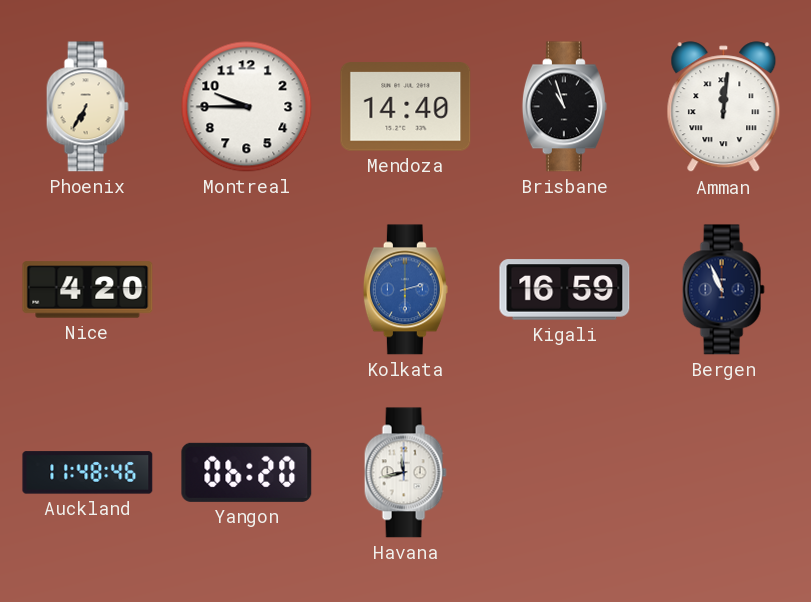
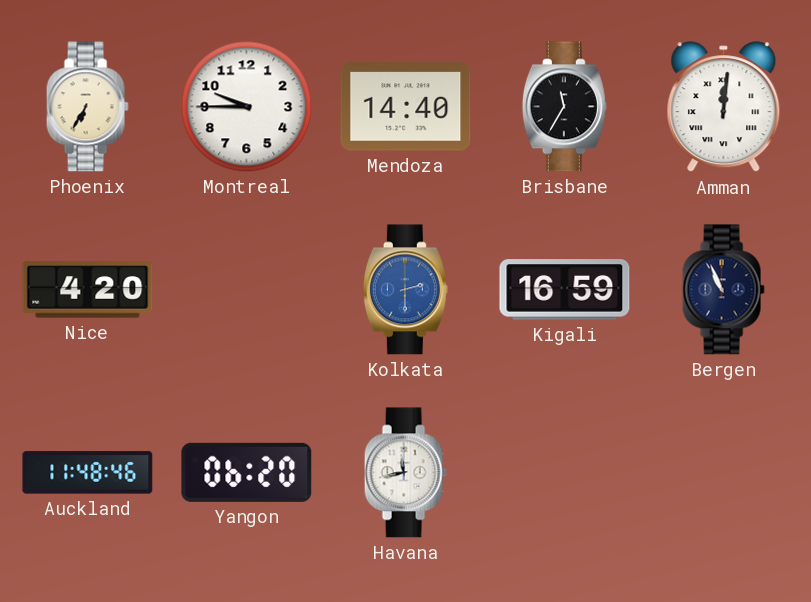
Brisbane: 10:57 -> 11:35
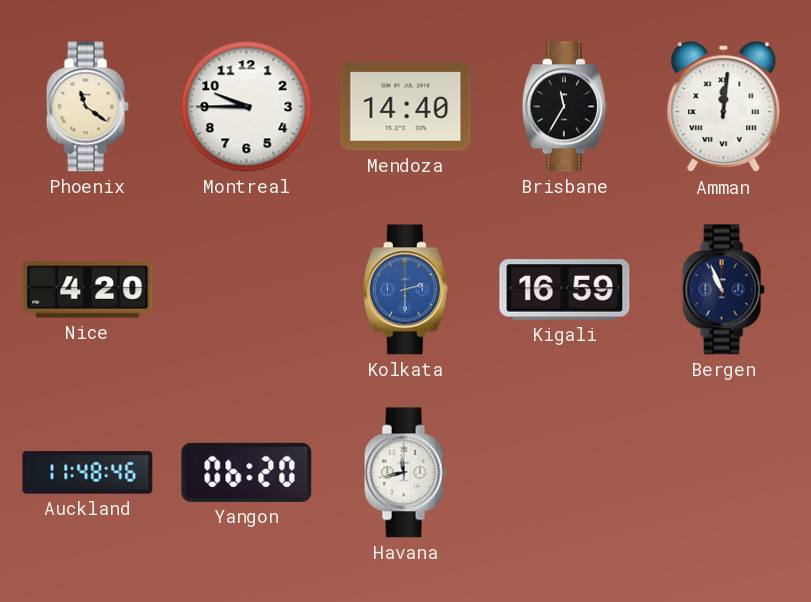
Phoenix: 6:35 -> 11:21
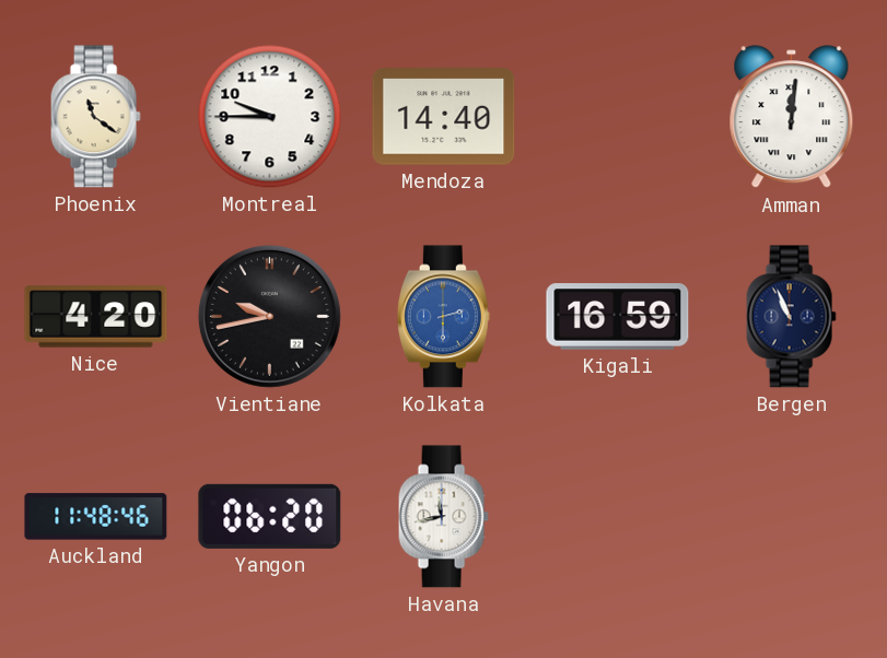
Brisbane: 11:35 -> none
Vientiane: none -> 9:43
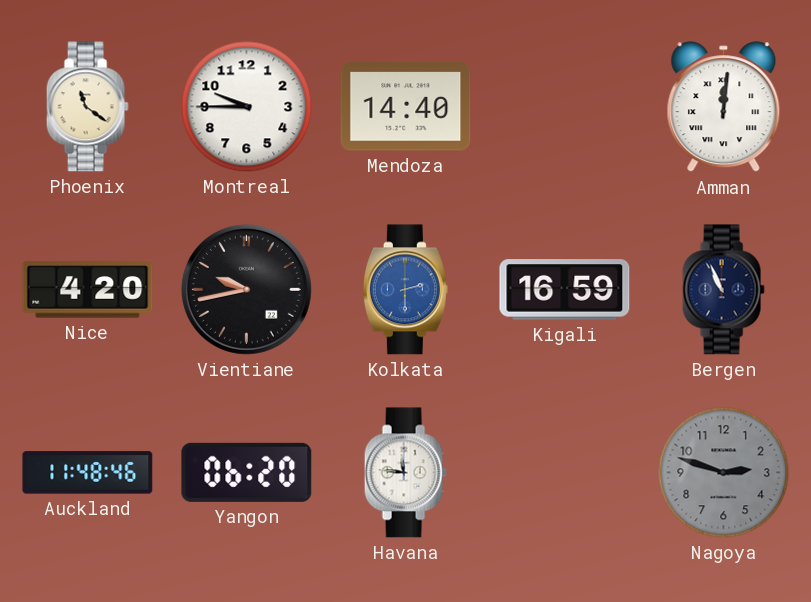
Havana: 11:43 -> 11:46
Nagoya: none -> 2:48
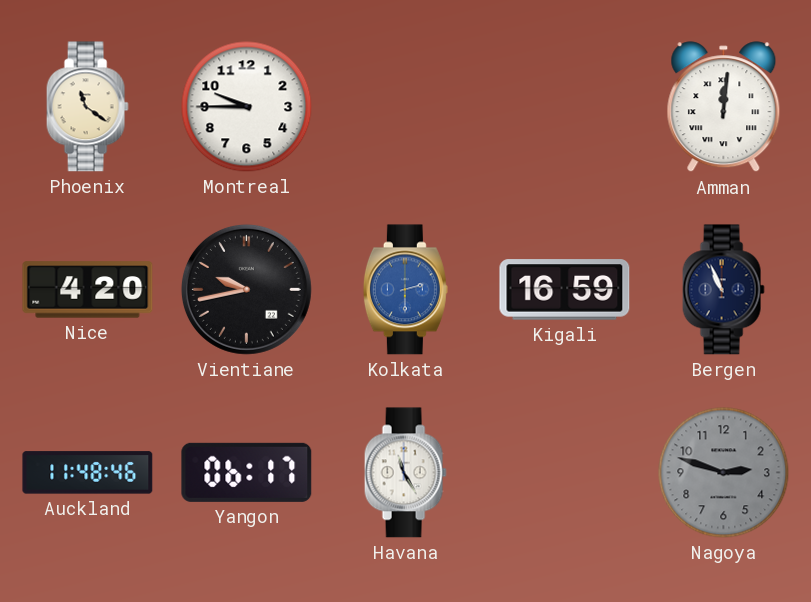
Mendoza: 14:40 -> none
Yangon: 06:20 -> 06:17
Havana: 11:46 -> 11:25
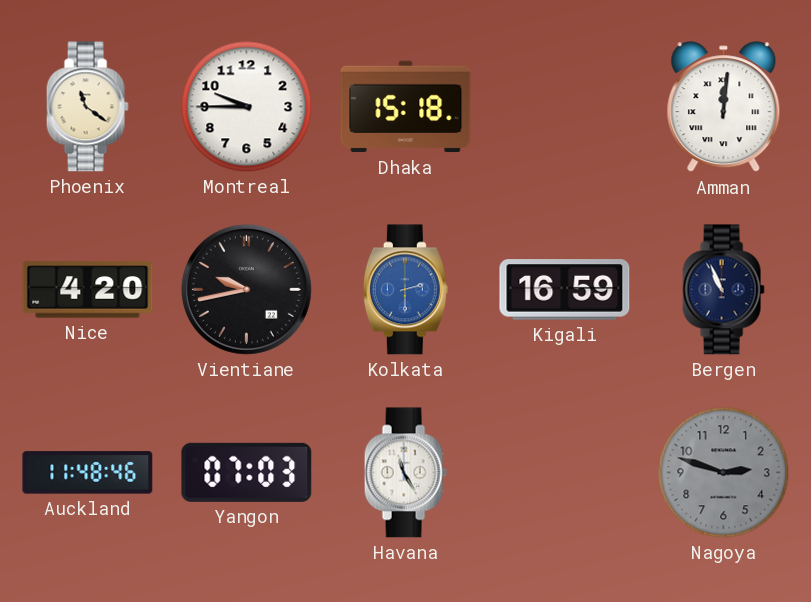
Dhaka: none -> 15:18
Yangon: 06:17 -> 07:03
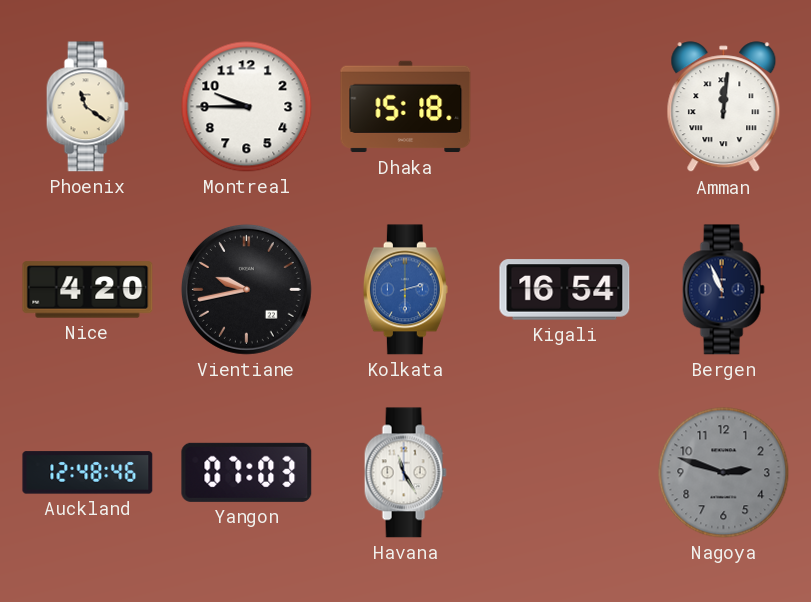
Kigali: 16:59 -> 16:54
Auckland: 11:48 -> 12:48
